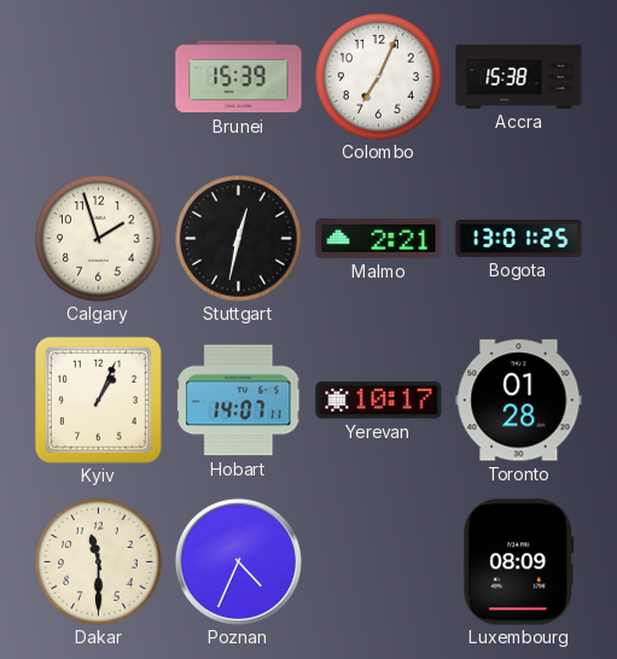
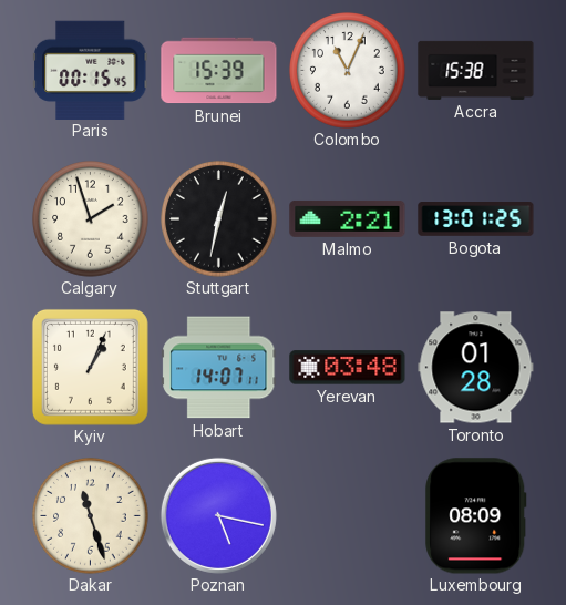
Paris: none -> 00:15
Colombo: 7:04 -> 11:04
Yerevan: 10:17 -> 03:48
Dakar: 11:30 -> 11:27
Poznan: 4:34 -> 5:17
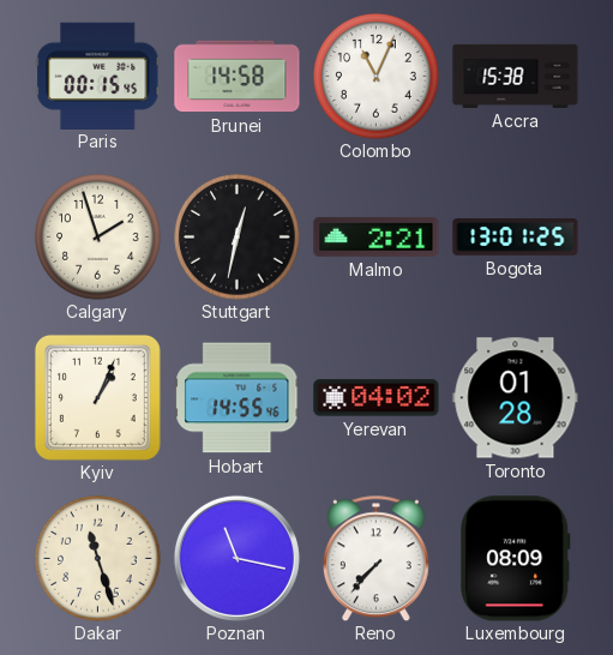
Brunei: 15:39 -> 14:58
Hobart: 14:07 -> 14:55
Yerevan: 03:48 -> 04:02
Poznan: 5:17 -> 11:17
Reno: none -> 7:37
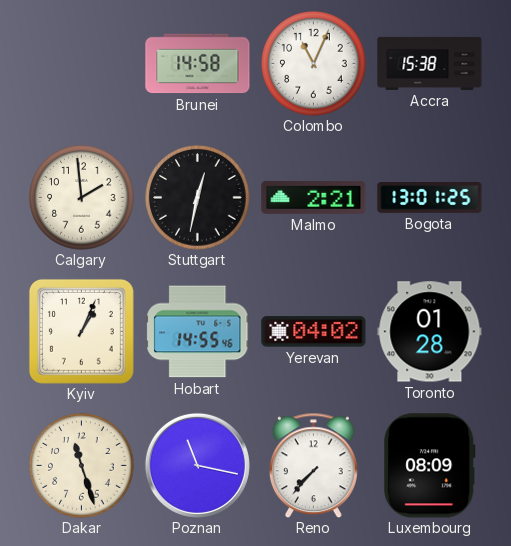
Paris: 00:15 -> none
Calgary: 1:57 -> 1:59
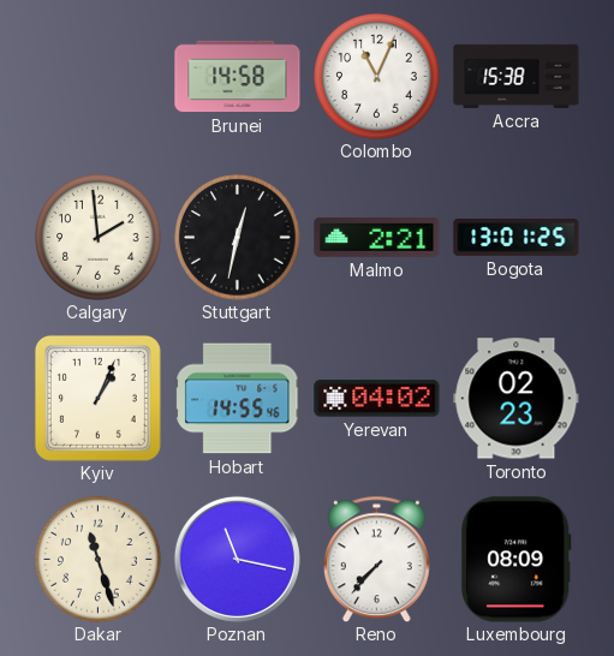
Toronto: 01:28 -> 02:23
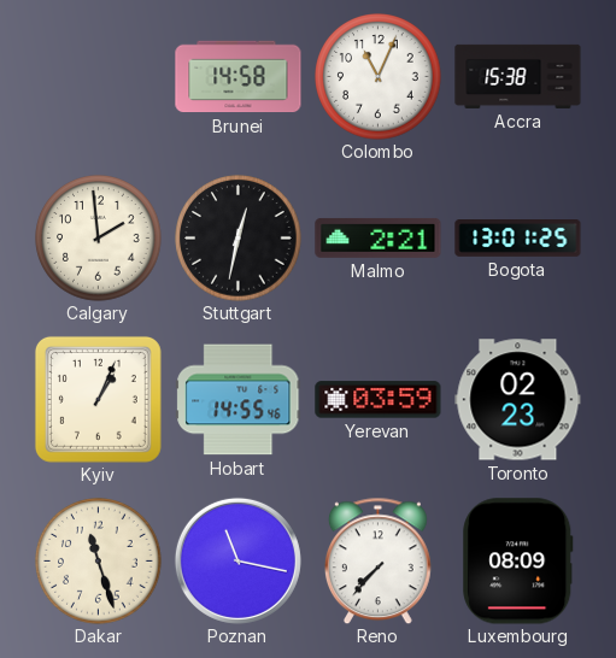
Yerevan: 04:02 -> 03:59
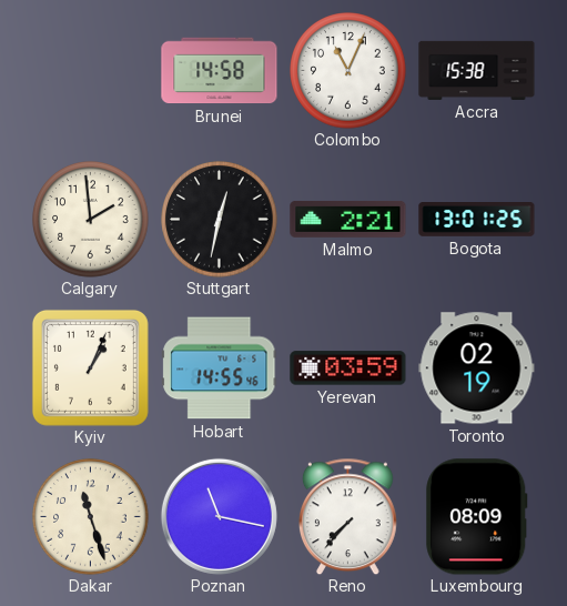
Toronto: 02:23 -> 02:19
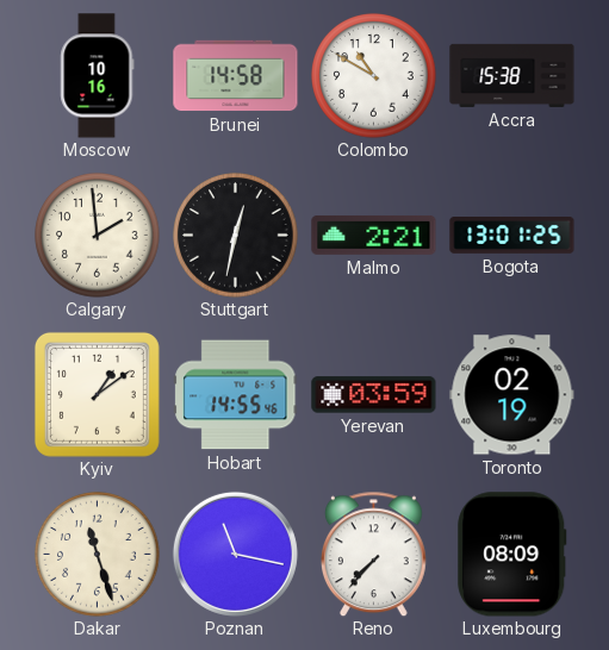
Moscow: none -> 10:16
Colombo: 11:04 -> 10:50
Kyiv: 1:04 -> 1:09
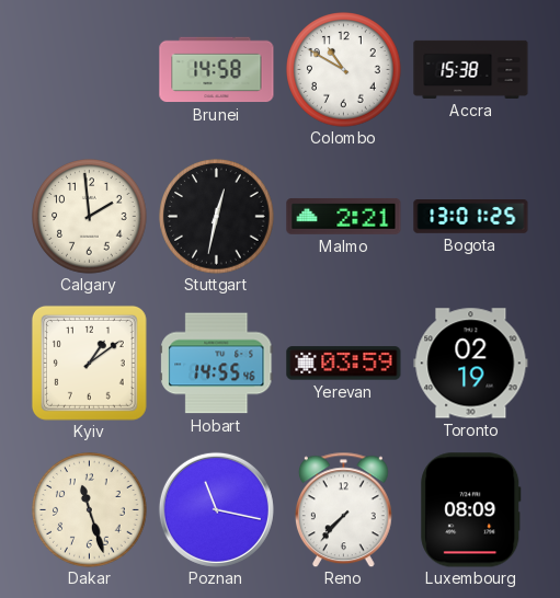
Moscow: 10:16 -> none
